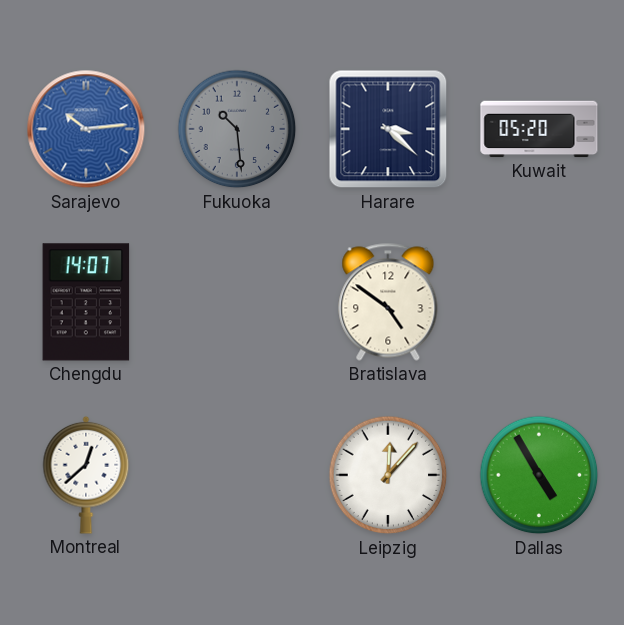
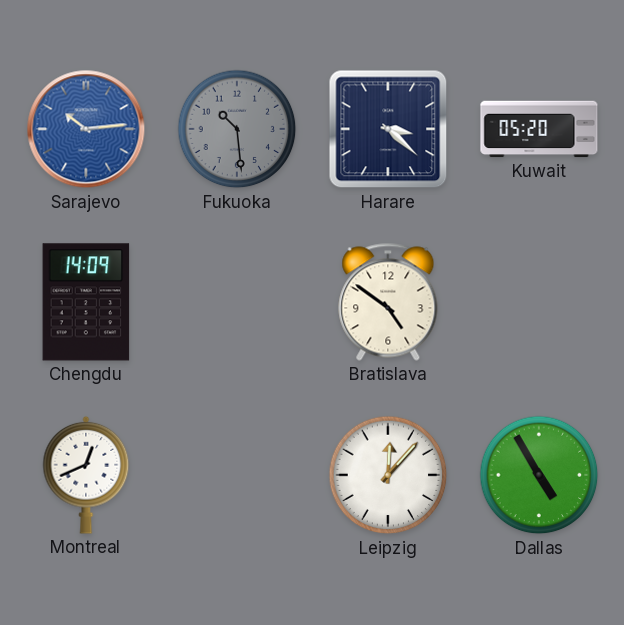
Chengdu: 14:07 -> 14:09
Montreal: 12:38 -> 12:41
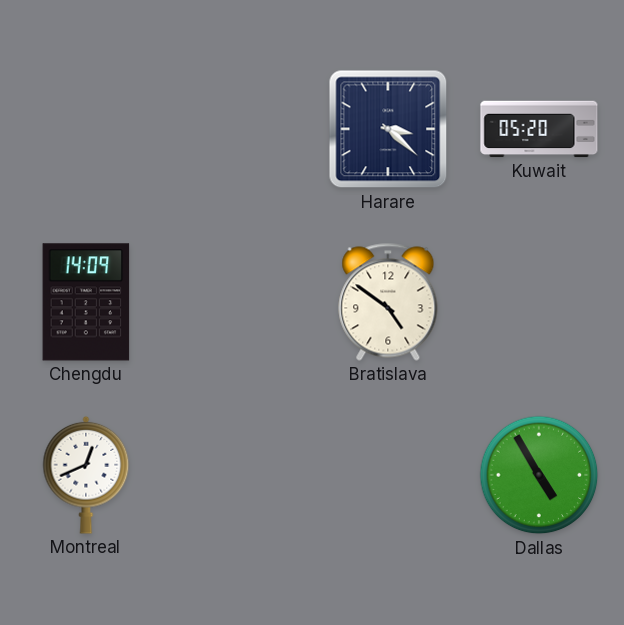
Sarajevo: 10:14 -> none
Fukuoka: 10:29 -> none
Leipzig: 12:07 -> none
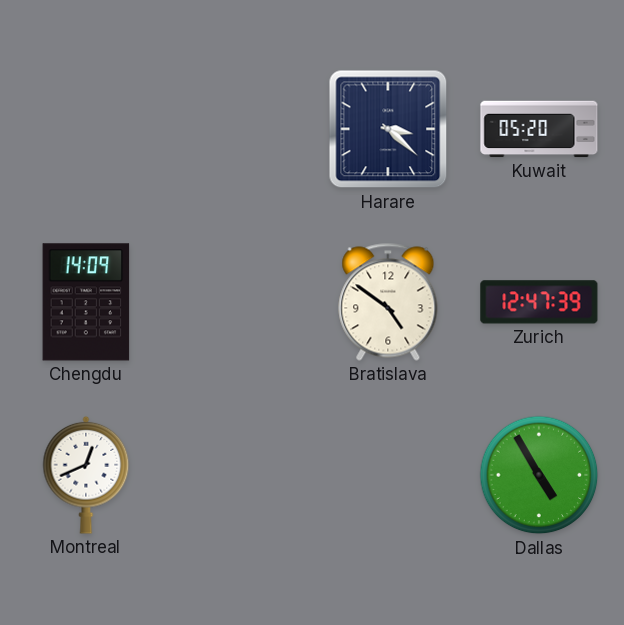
Zurich: none -> 12:47
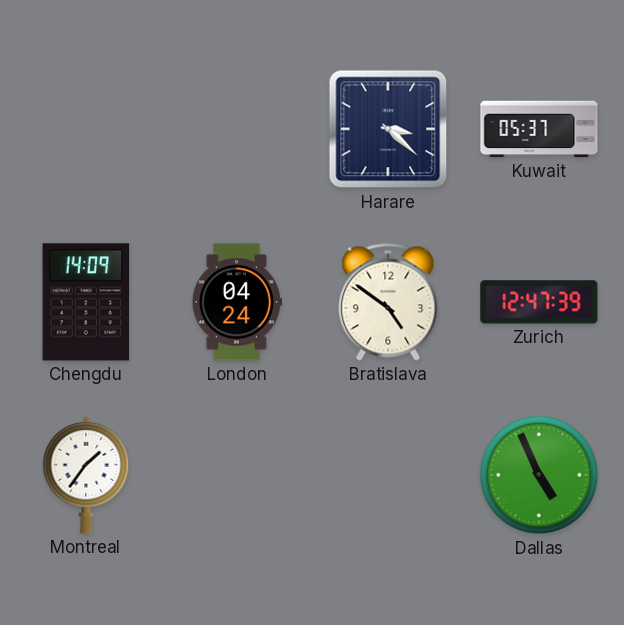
Kuwait: 05:20 -> 05:37
London: none -> 04:24
Montreal: 12:41 -> 1:36
Dallas: 4:55 -> 4:56
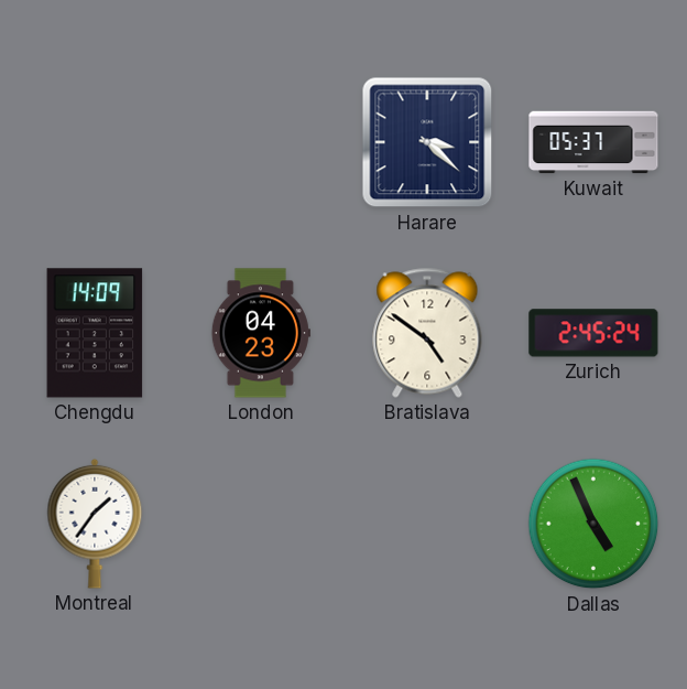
London: 04:24 -> 04:23
Zurich: 12:47 -> 2:45
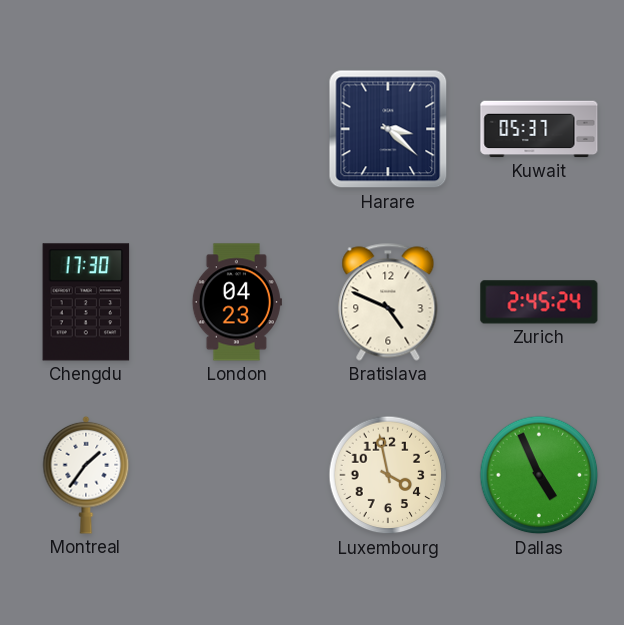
Chengdu: 14:09 -> 17:30
Bratislava: 4:51 -> 4:49
Luxembourg: none -> 3:58
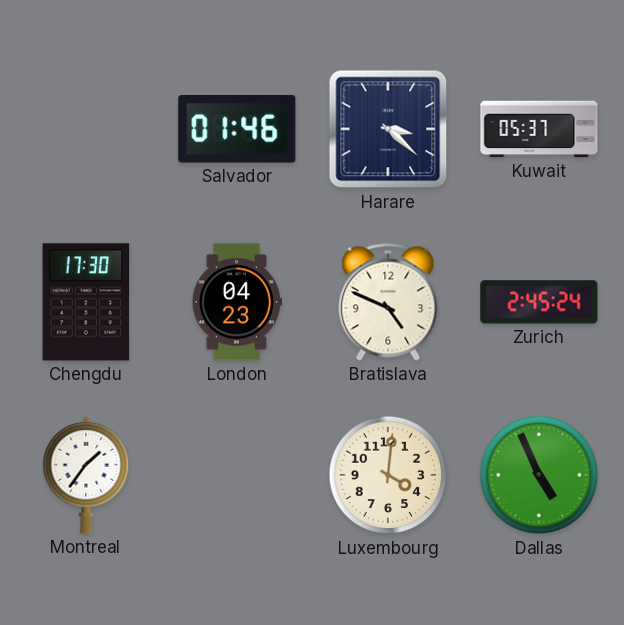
Salvador: none -> 01:46
Luxembourg: 3:58 -> 4:01
